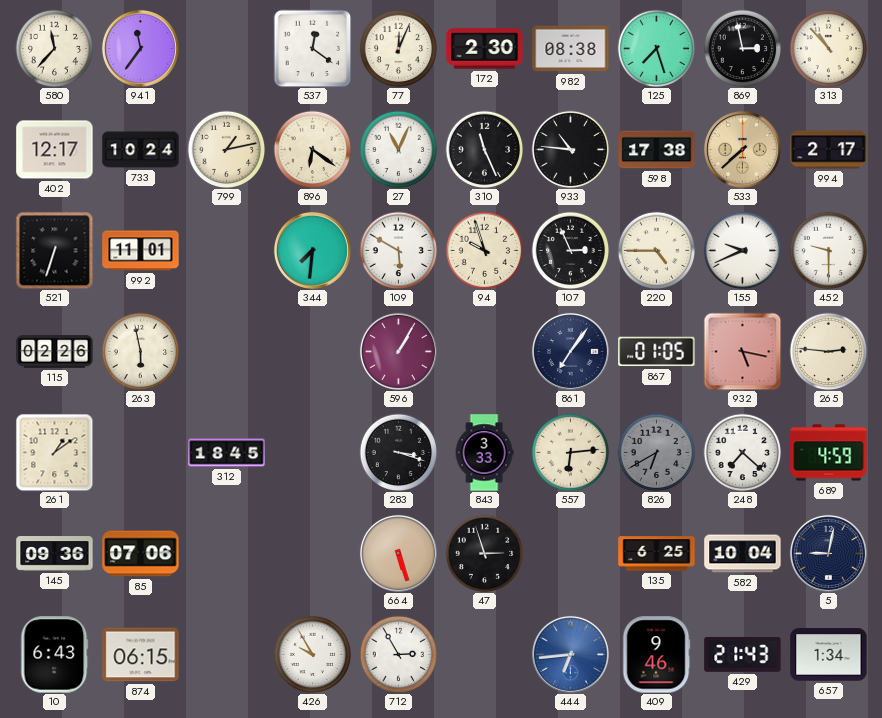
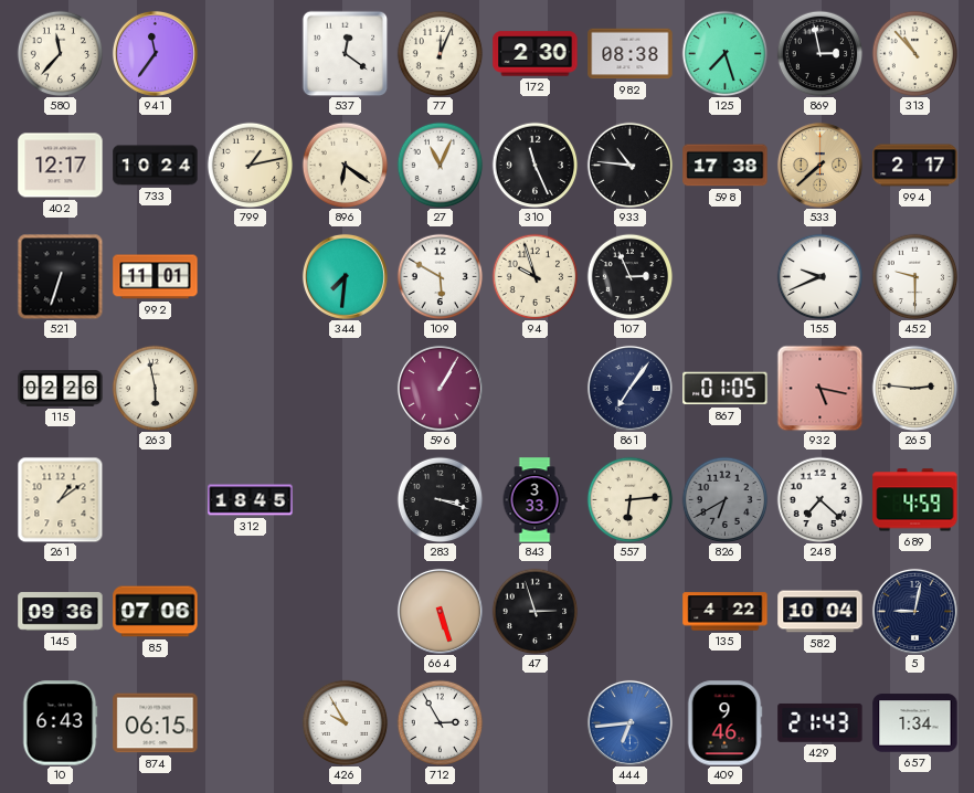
220: 4:45 -> none
135: 6:25 -> 4:22
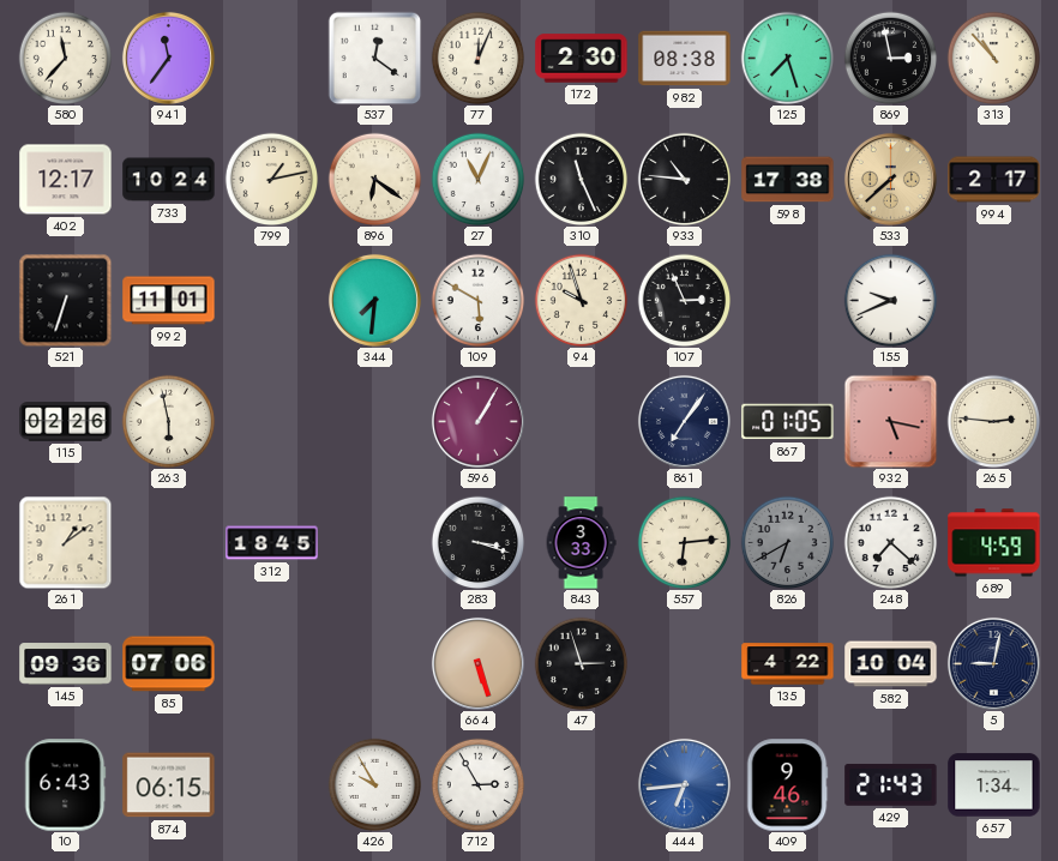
452: 9:30 -> none
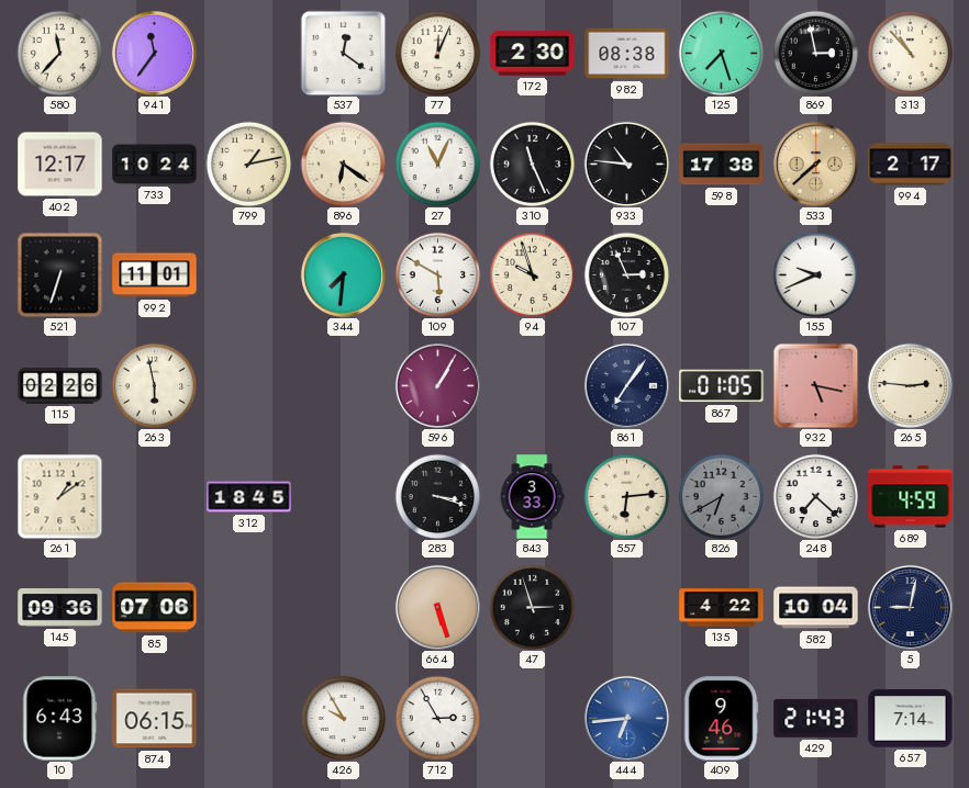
657: 1:34 -> 7:14
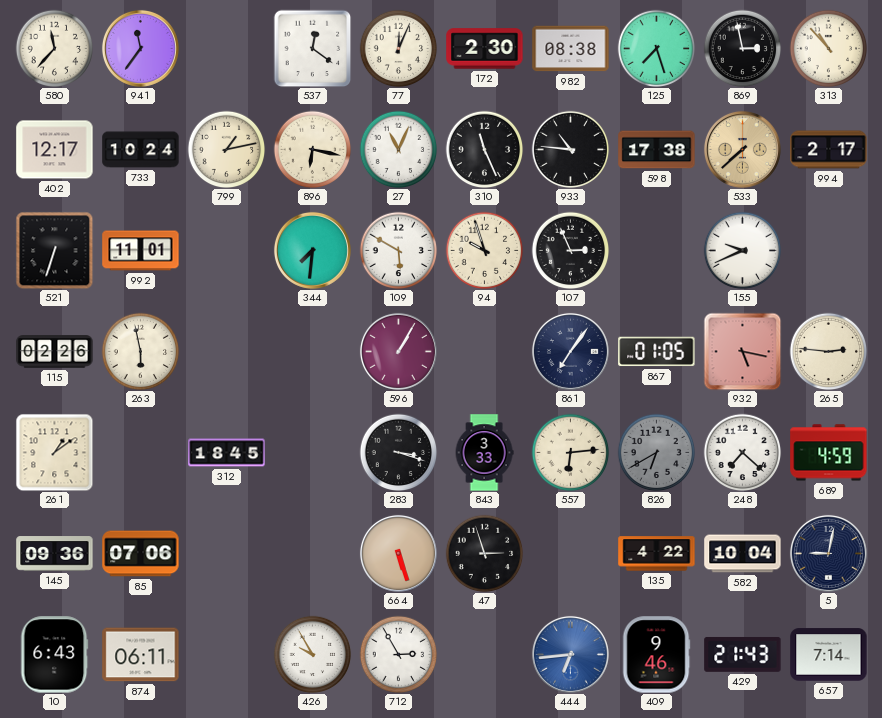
896: 6:21 -> 6:17
874: 06:15 -> 06:11
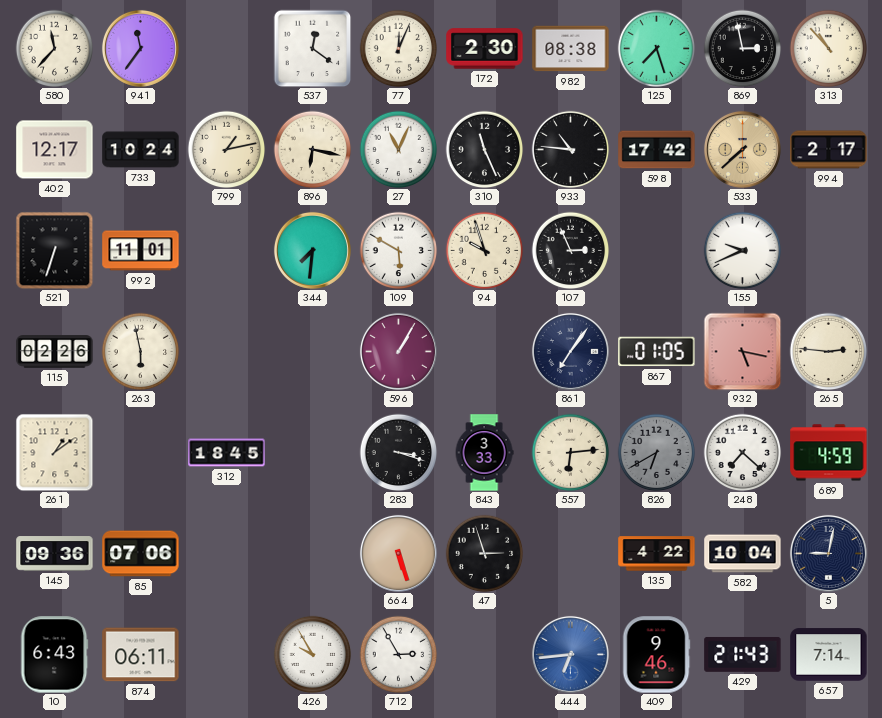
598: 17:38 -> 17:42
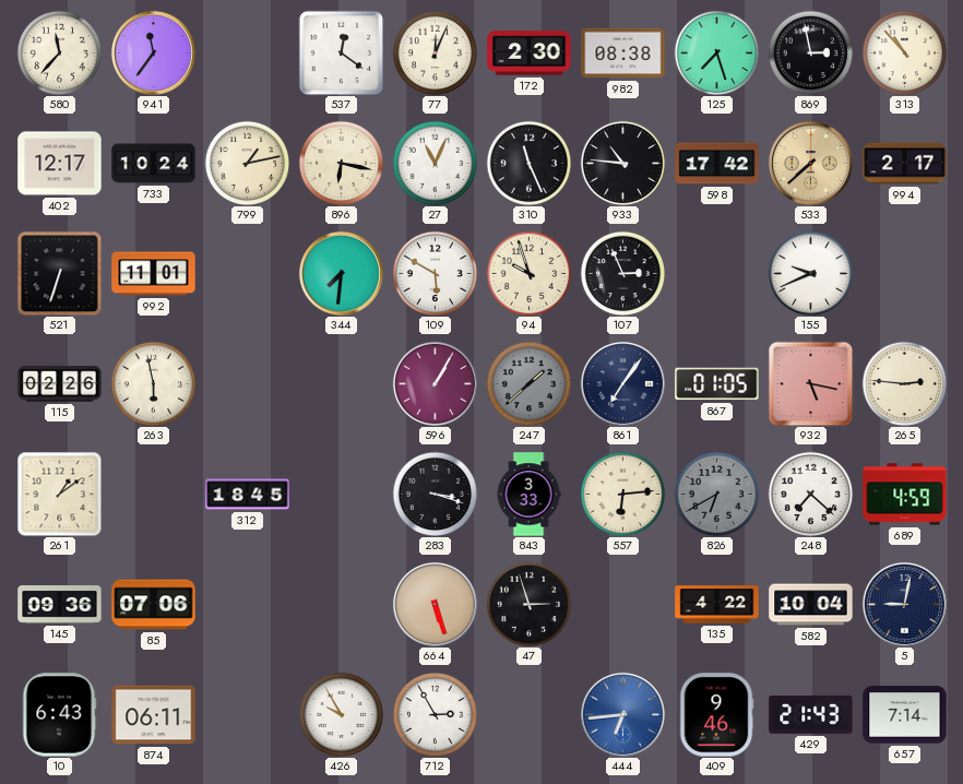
247: none -> 1:38
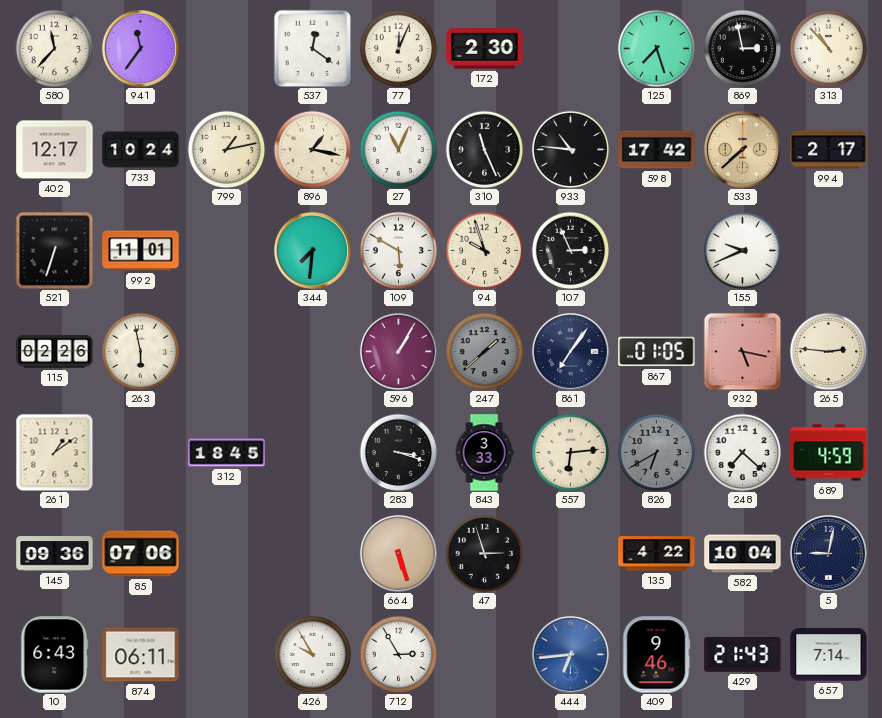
982: 08:38 -> none
896: 6:17 -> 1:17
